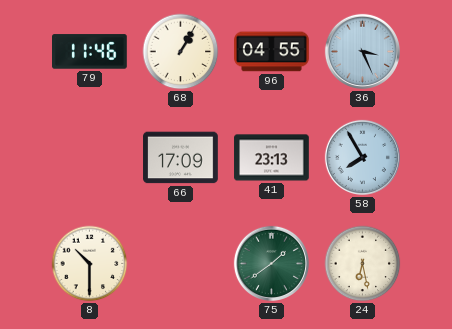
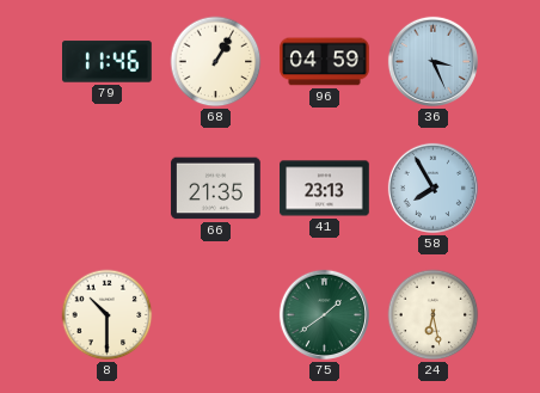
96: 04:55 -> 04:59
66: 17:09 -> 21:35
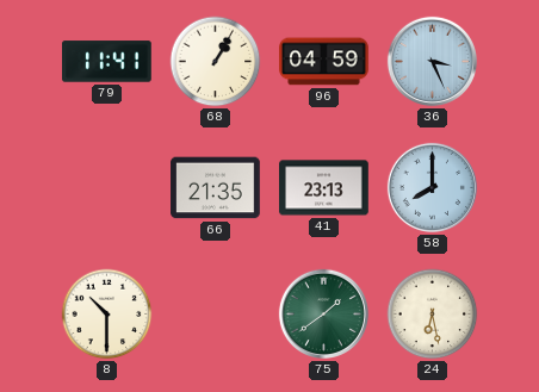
79: 11:46 -> 11:41
58: 7:55 -> 8:00
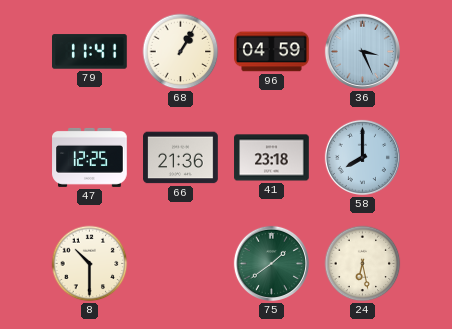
47: none -> 12:25
66: 21:35 -> 21:36
41: 23:13 -> 23:18
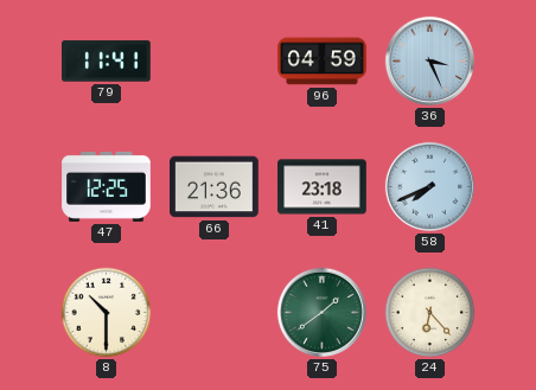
68: 1:05 -> none
58: 8:00 -> 7:41
24: 6:28 -> 6:23
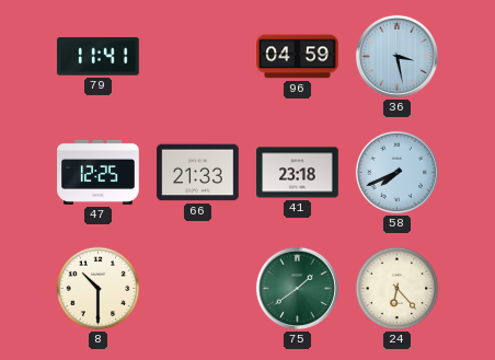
36: 3:26 -> 3:28
66: 21:36 -> 21:33
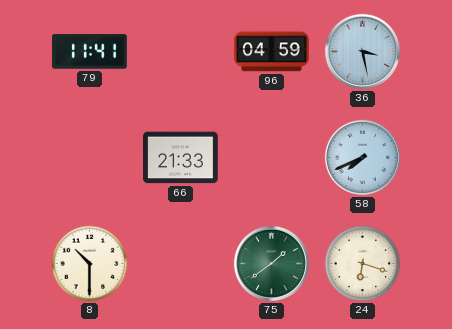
47: 12:25 -> none
41: 23:18 -> none
24: 6:23 -> 6:18
